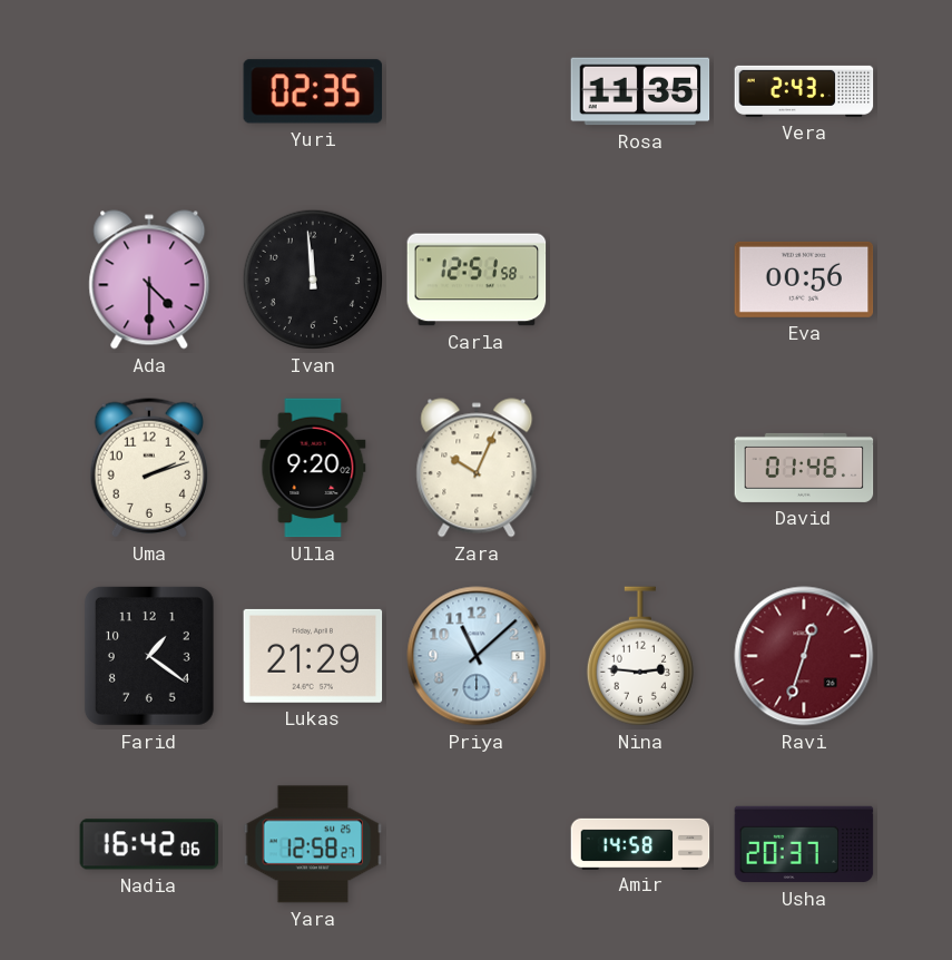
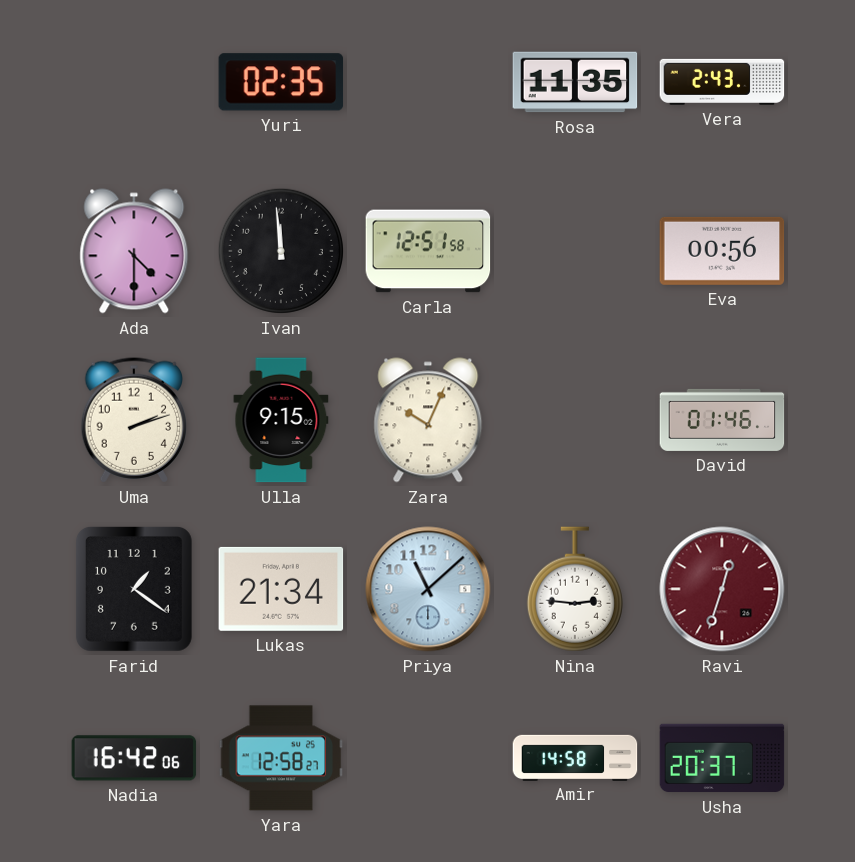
Ulla: 9:20 -> 9:15
Lukas: 21:29 -> 21:34
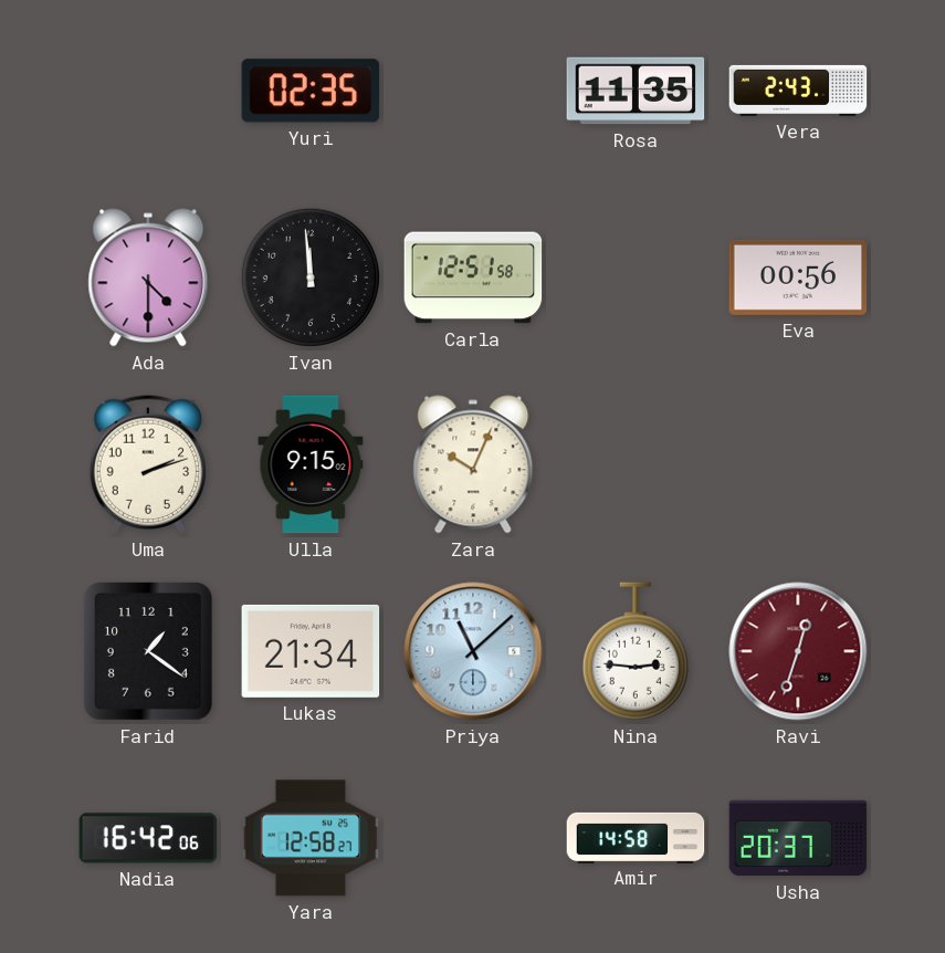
David: 01:46 -> none
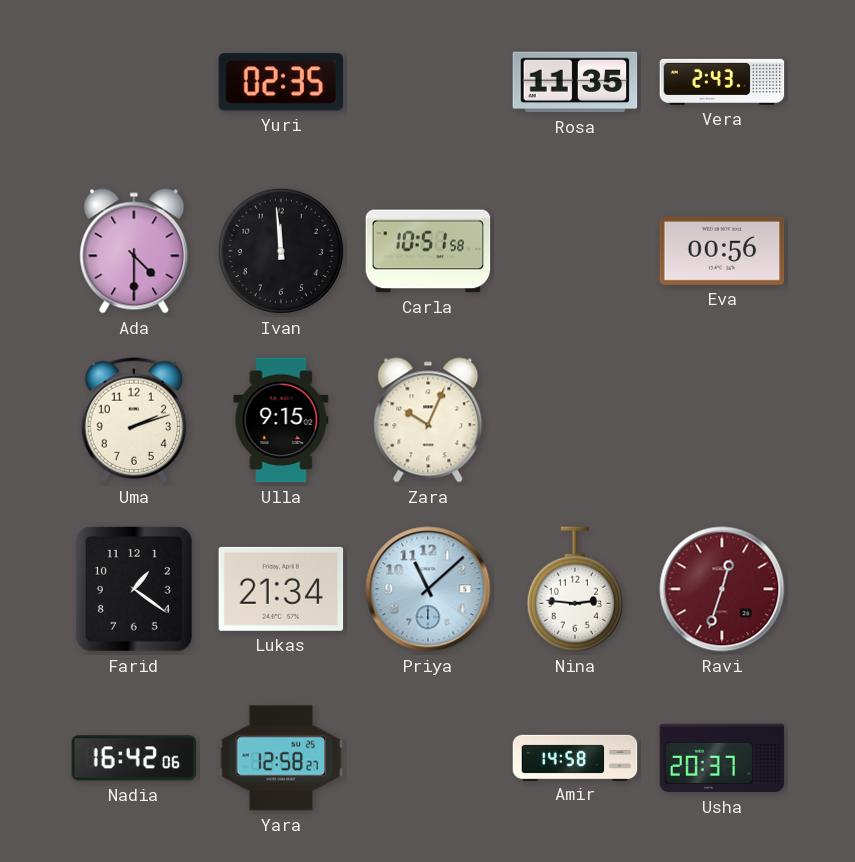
Carla: 12:51 -> 10:51
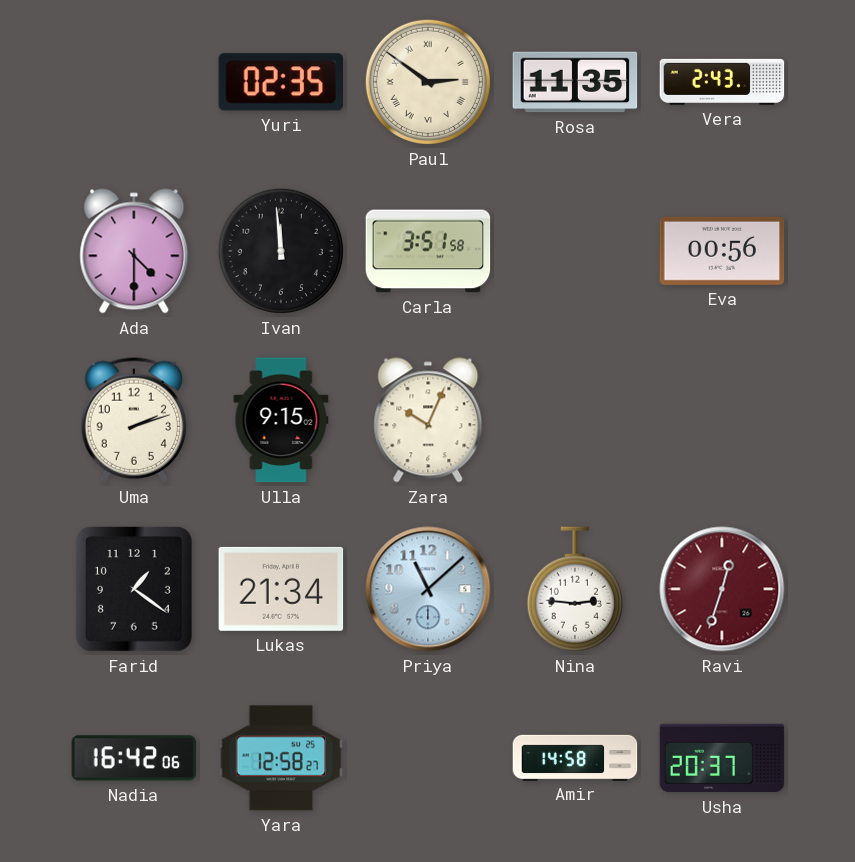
Paul: none -> 2:51
Carla: 10:51 -> 3:51
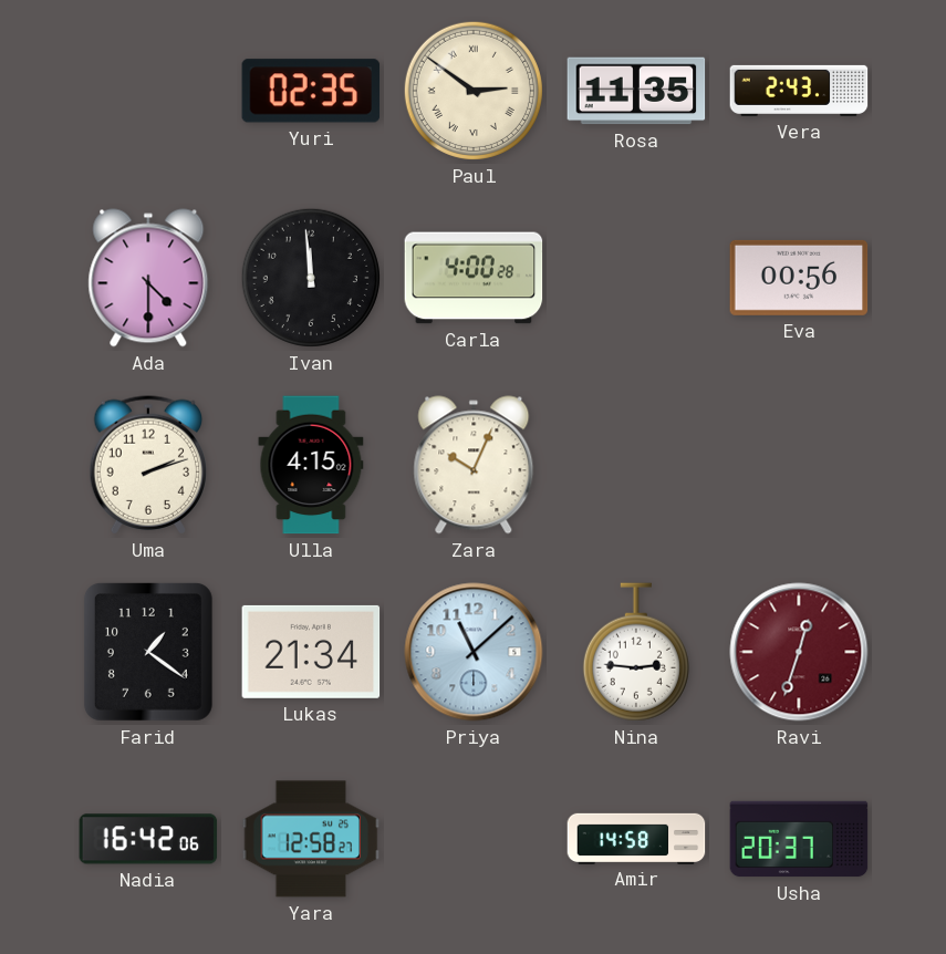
Carla: 3:51 -> 4:00
Ulla: 9:15 -> 4:15
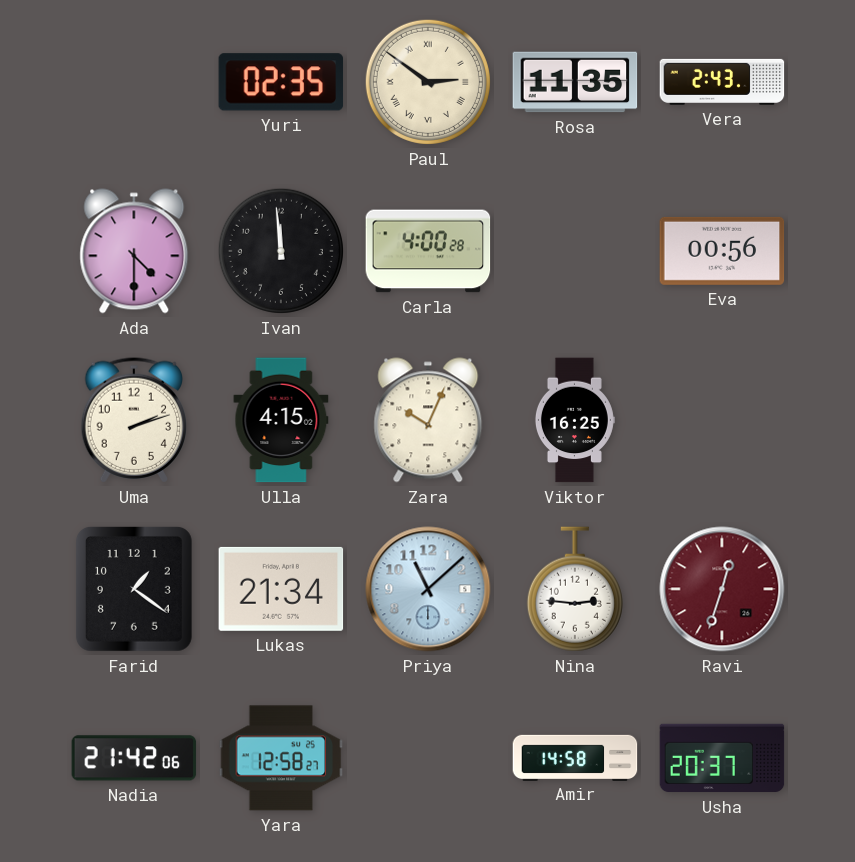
Viktor: none -> 16:25
Nadia: 16:42 -> 21:42
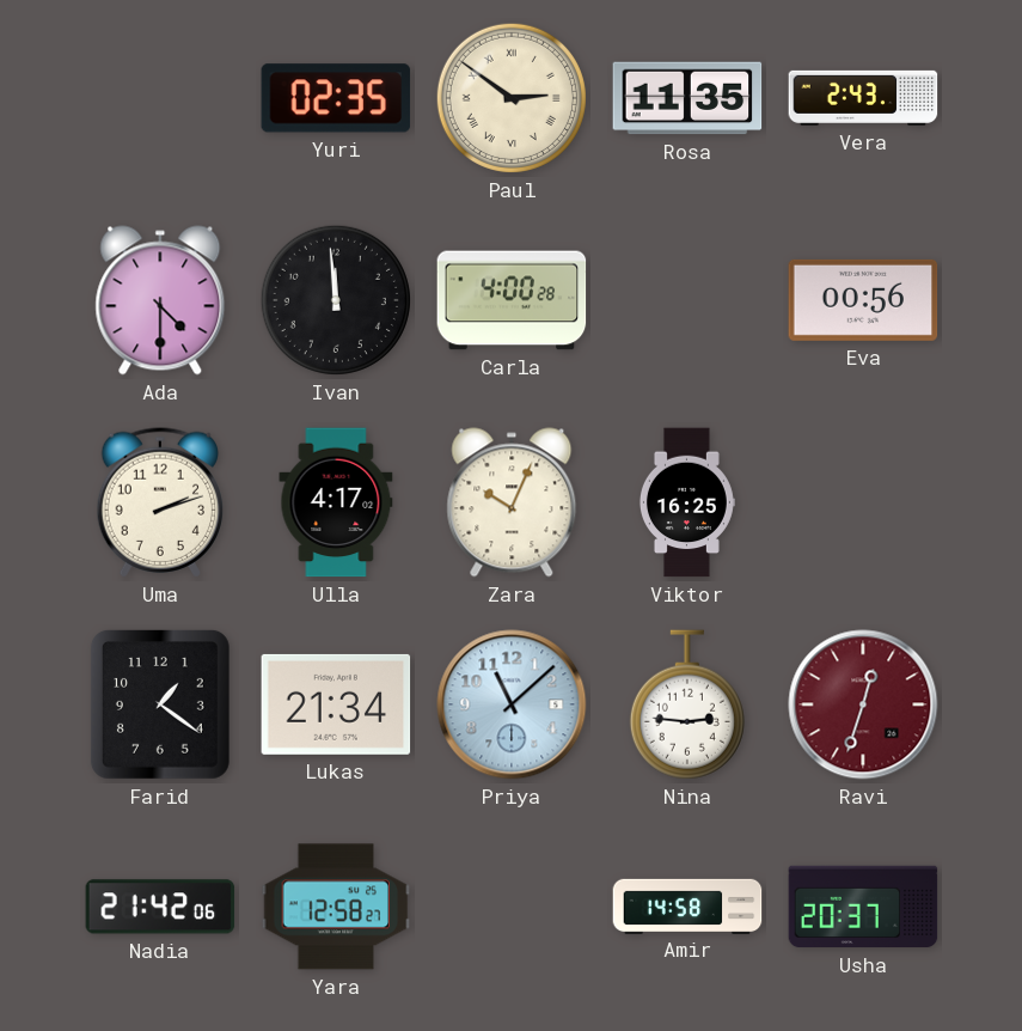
Ulla: 4:15 -> 4:17
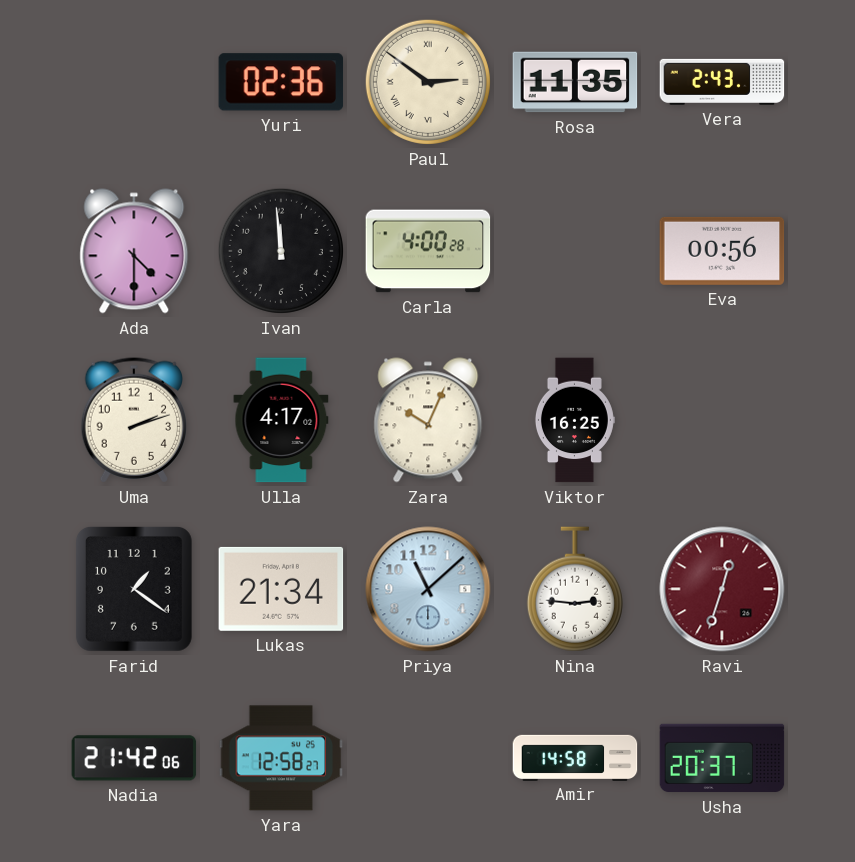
Yuri: 02:35 -> 02:36
